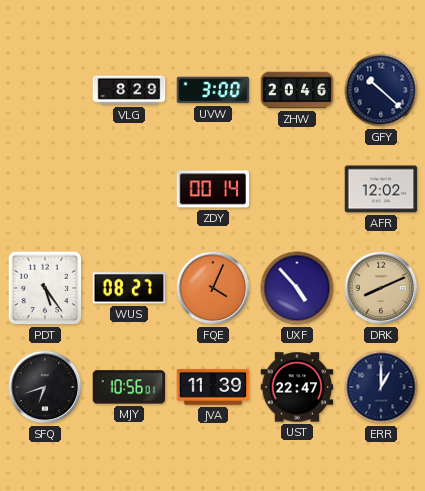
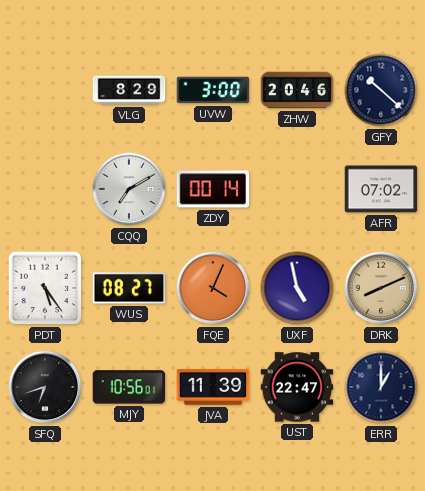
CQQ: none -> 7:10
AFR: 12:02 -> 07:02
UXF: 4:53 -> 4:58
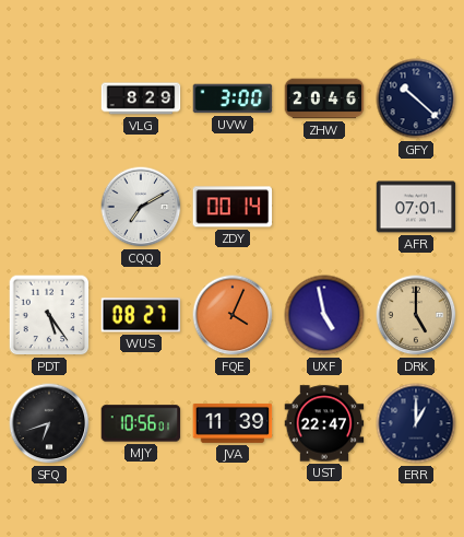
AFR: 07:02 -> 07:01
DRK: 8:11 -> 5:00
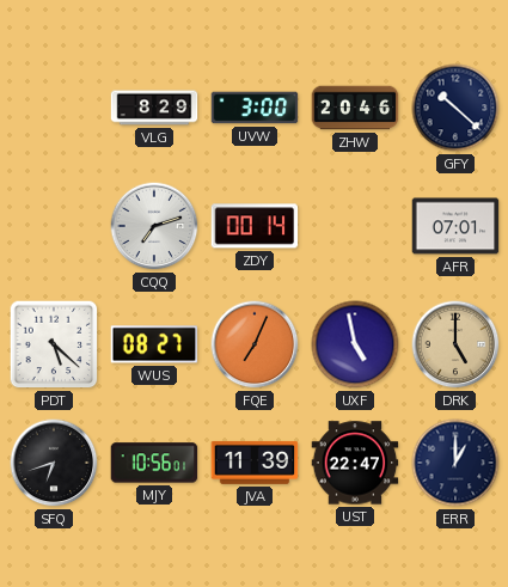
CQQ: 7:10 -> 7:12
PDT: 5:24 -> 5:22
FQE: 4:04 -> 7:04
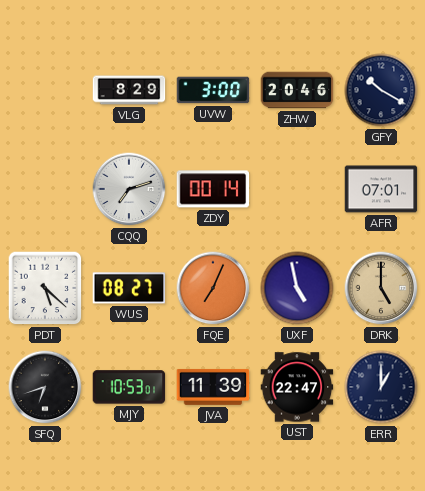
GFY: 10:22 -> 10:20
MJY: 10:56 -> 10:53
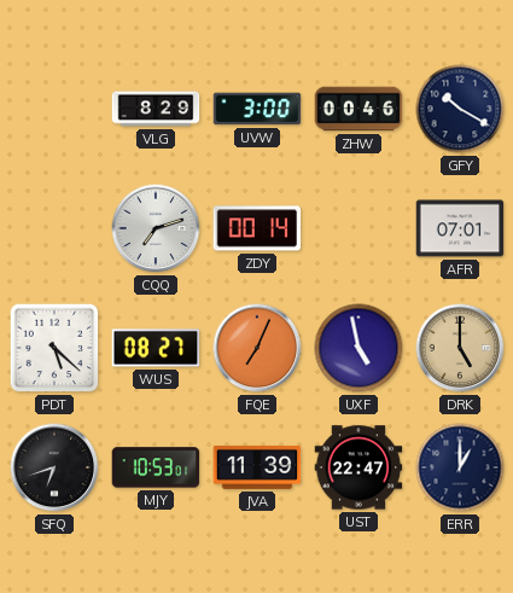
ZHW: 20:46 -> 00:46
